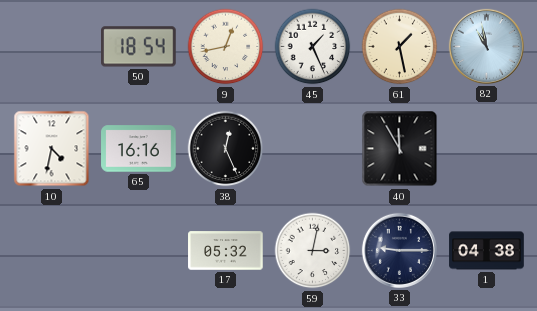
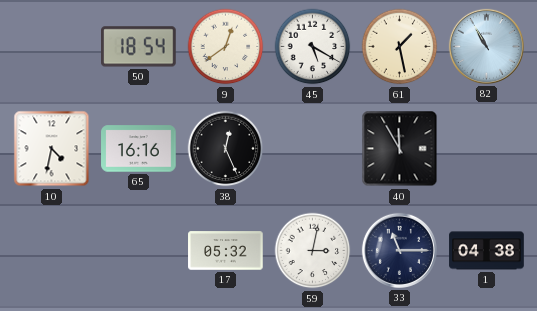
9: 12:43 -> 12:39
45: 1:26 -> 5:20
82: 10:58 -> 10:55
33: 9:15 -> 11:15
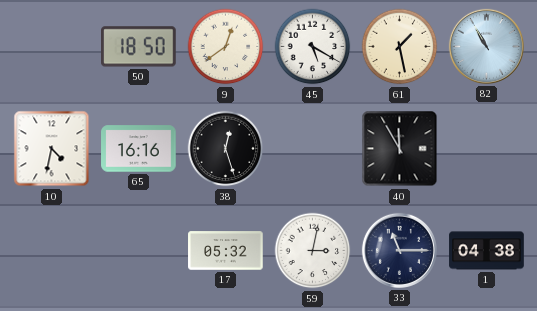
50: 18:54 -> 18:50
38: 12:26 -> 12:27
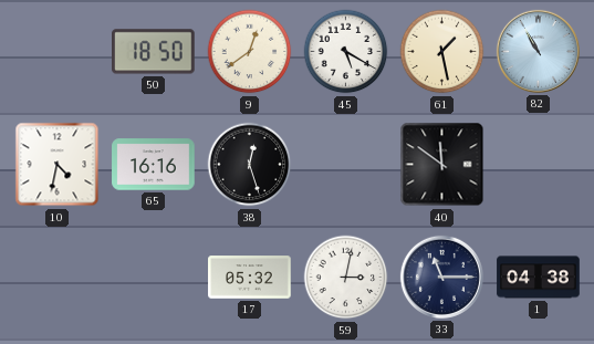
40: 11:55 -> 11:51
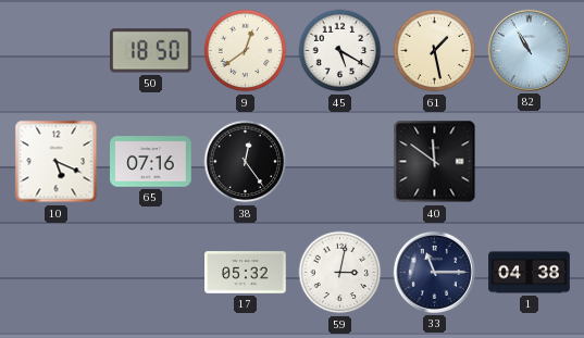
10: 4:32 -> 5:19
65: 16:16 -> 07:16
38: 12:27 -> 12:24
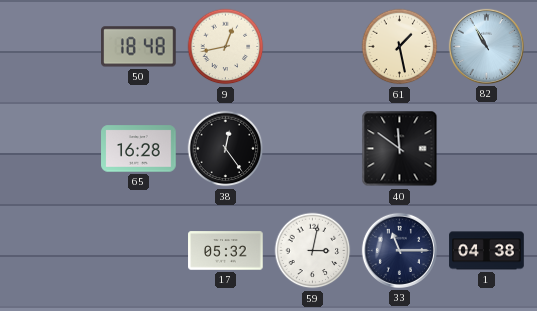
50: 18:50 -> 18:48
9: 12:39 -> 12:43
45: 5:20 -> none
10: 5:19 -> none
65: 07:16 -> 16:28
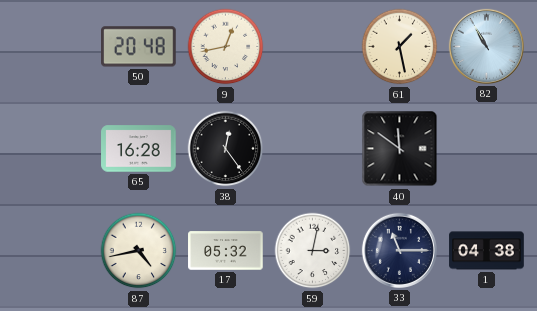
50: 18:48 -> 20:48
87: none -> 4:43
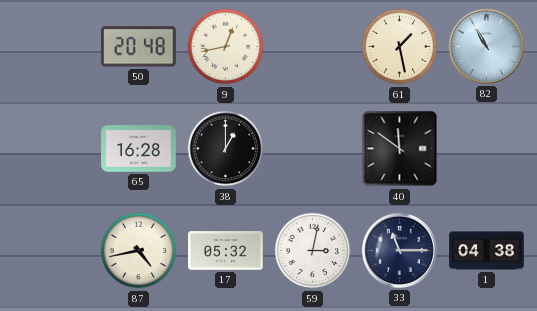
38: 12:24 -> 1:00
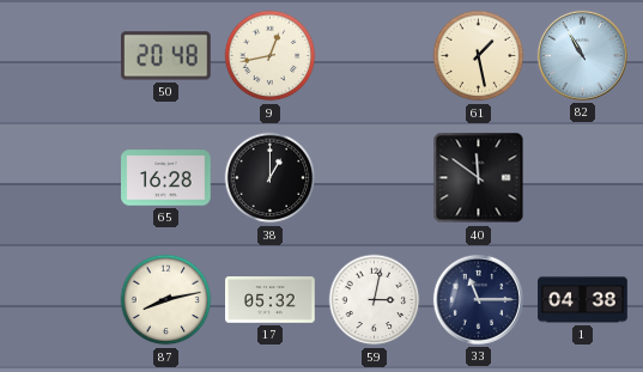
87: 4:43 -> 8:13
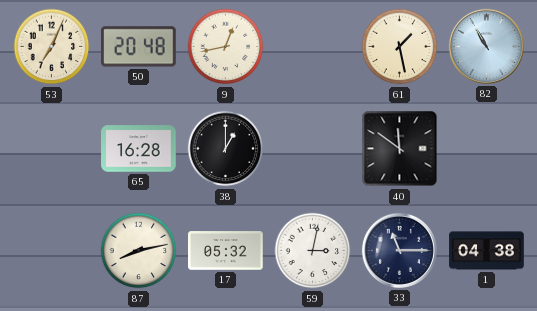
53: none -> 7:04
